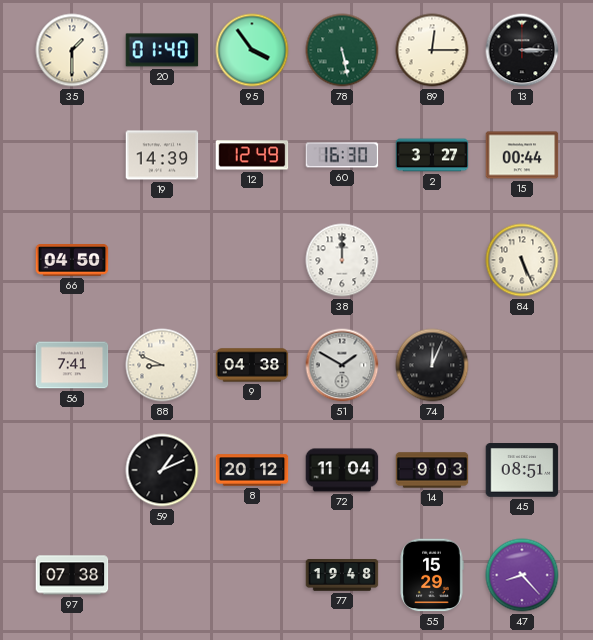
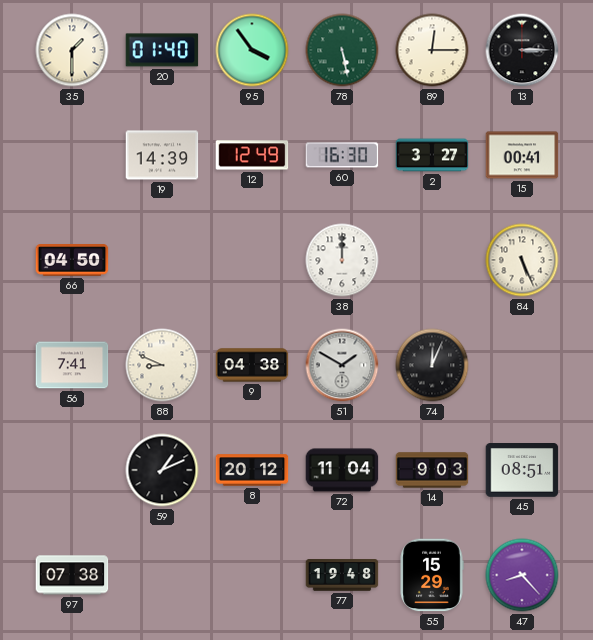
15: 00:44 -> 00:41
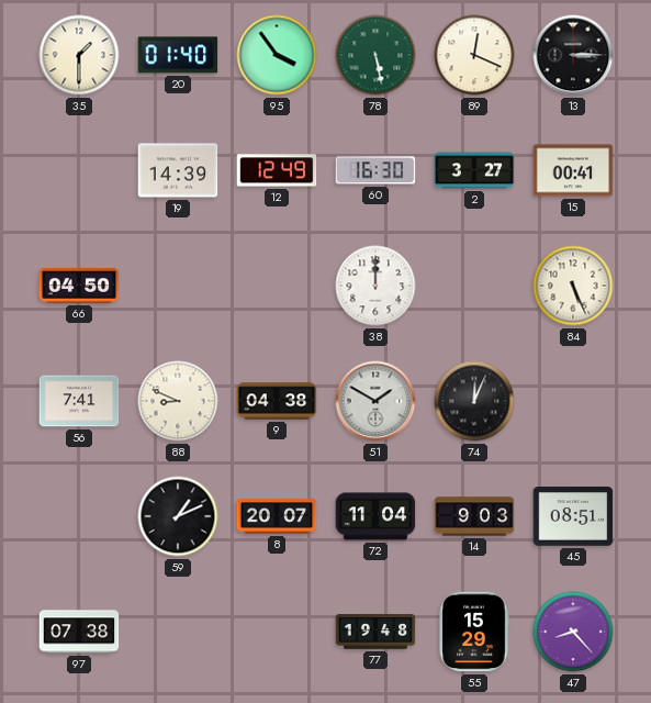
89: 12:15 -> 12:19
8: 20:12 -> 20:07
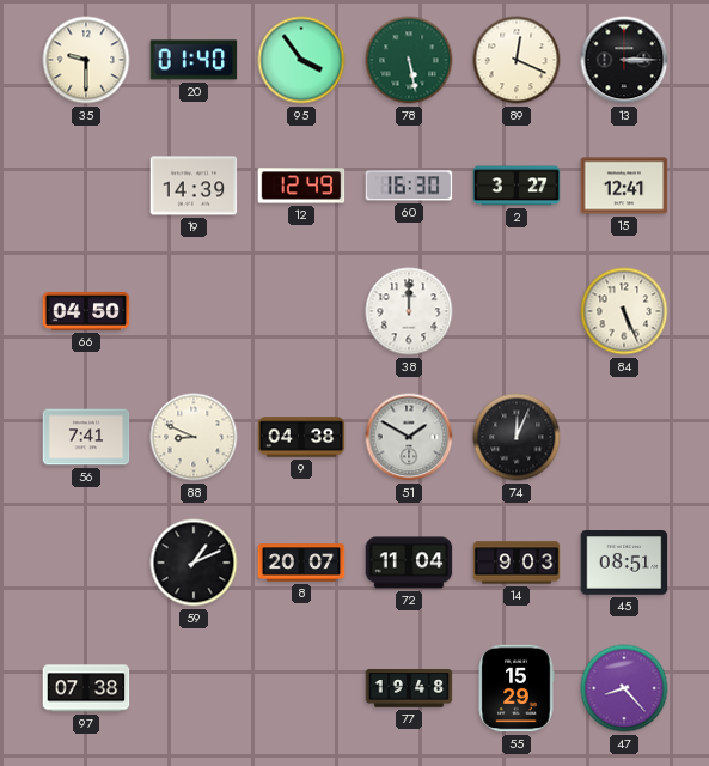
35: 1:30 -> 9:30
15: 00:41 -> 12:41
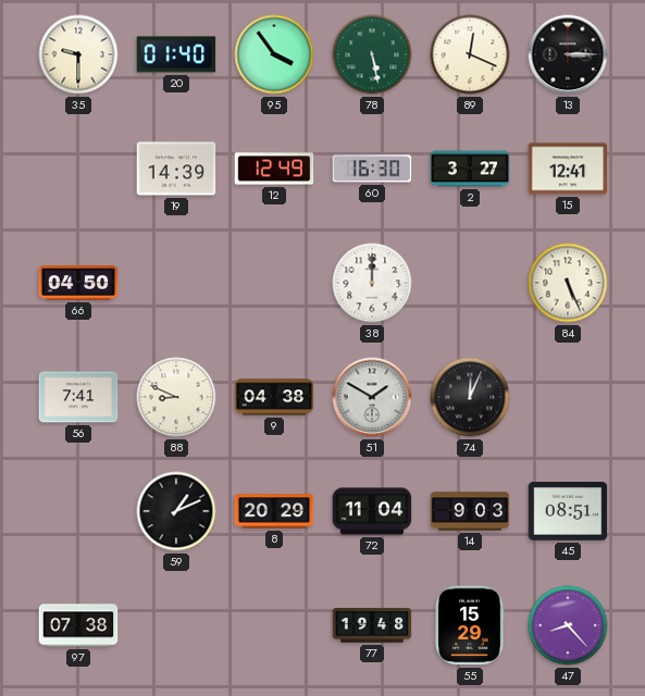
8: 20:07 -> 20:29
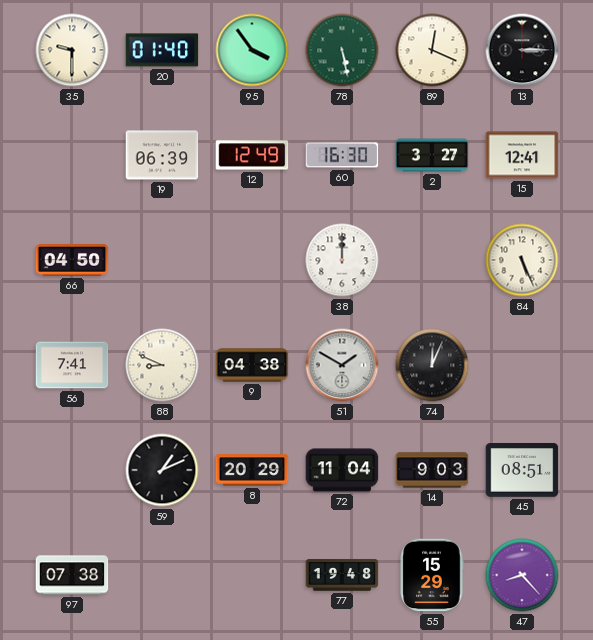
19: 14:39 -> 06:39
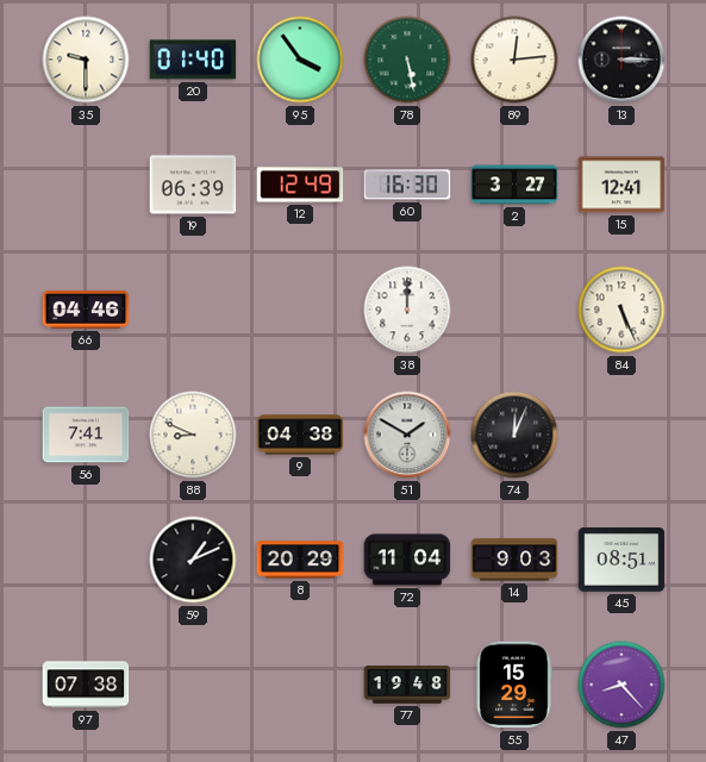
89: 12:19 -> 12:14
66: 04:50 -> 04:46
